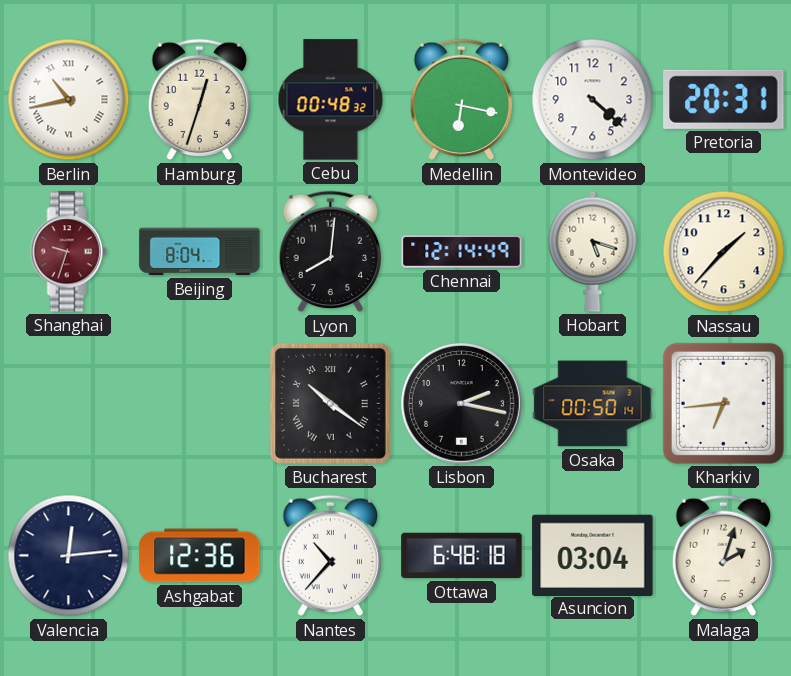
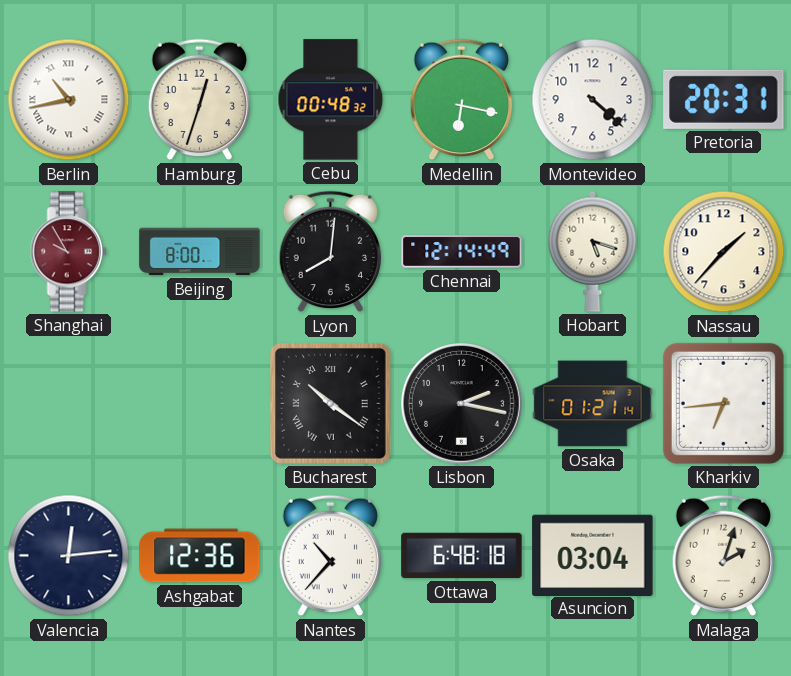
Shanghai: 9:33 -> 9:55
Beijing: 8:04 -> 8:00
Osaka: 00:50 -> 01:21
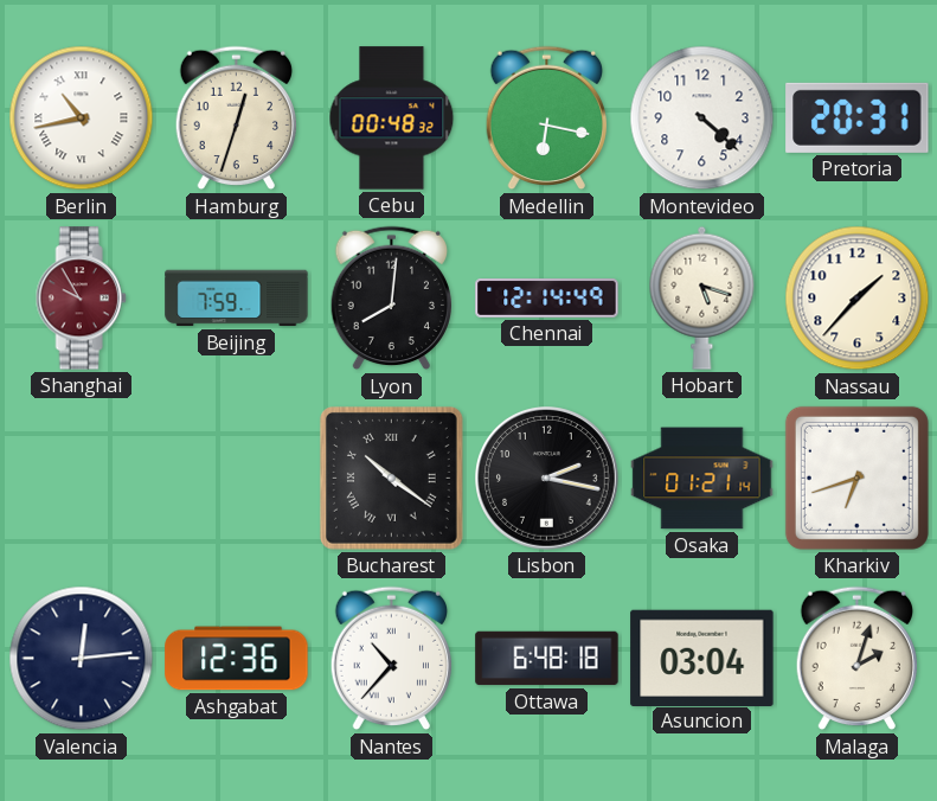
Beijing: 8:00 -> 7:59
Kharkiv: 6:44 -> 6:42
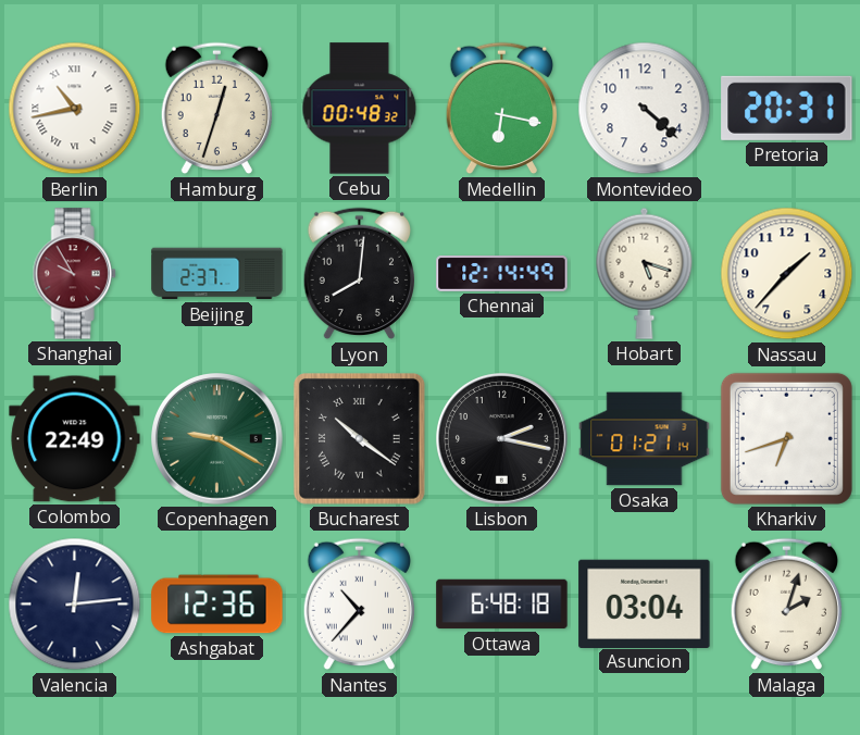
Beijing: 7:59 -> 2:37
Colombo: none -> 22:49
Copenhagen: none -> 9:20
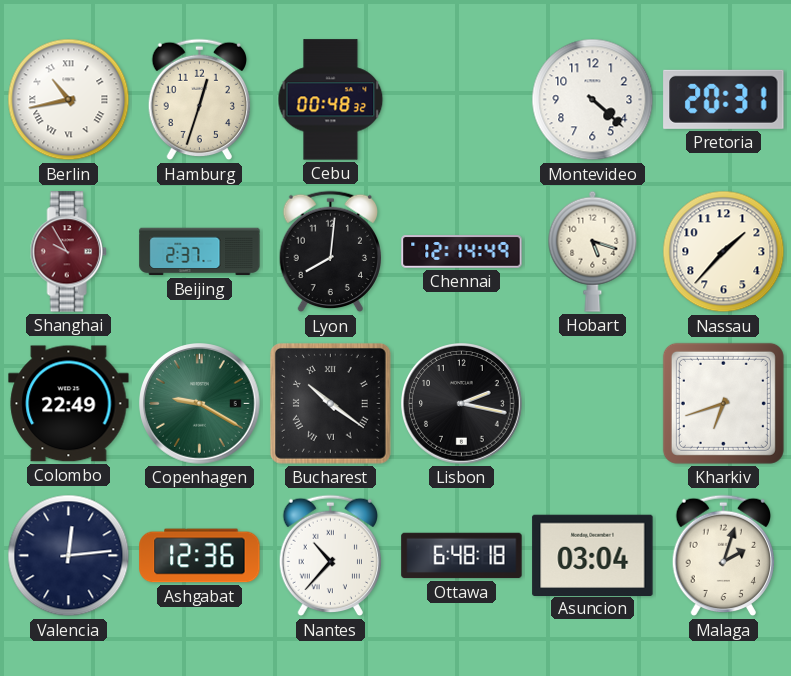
Medellin: 6:17 -> none
Osaka: 01:21 -> none
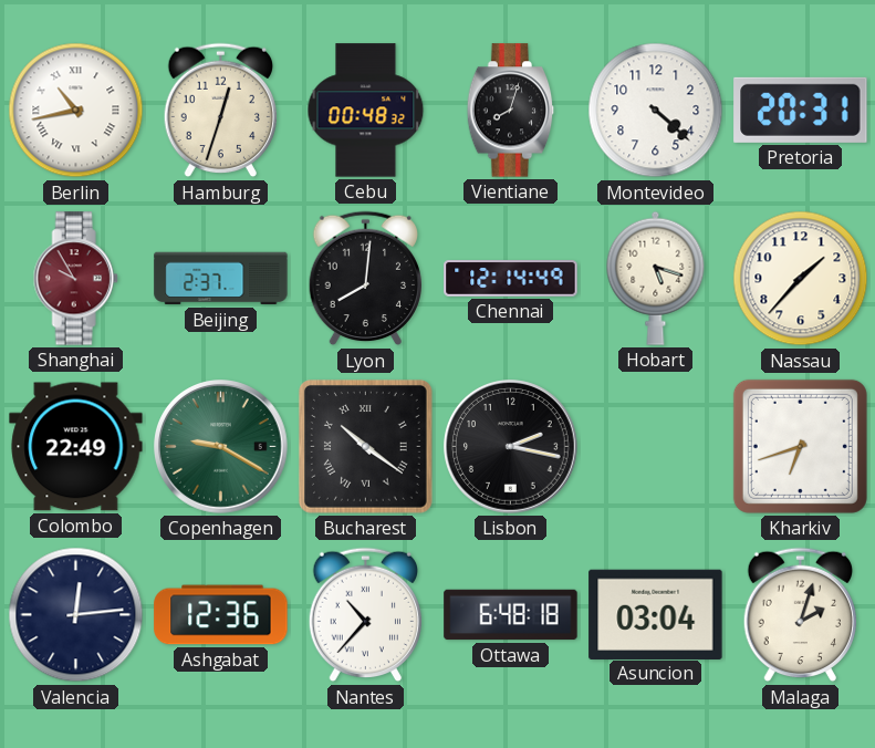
Vientiane: none -> 8:03
